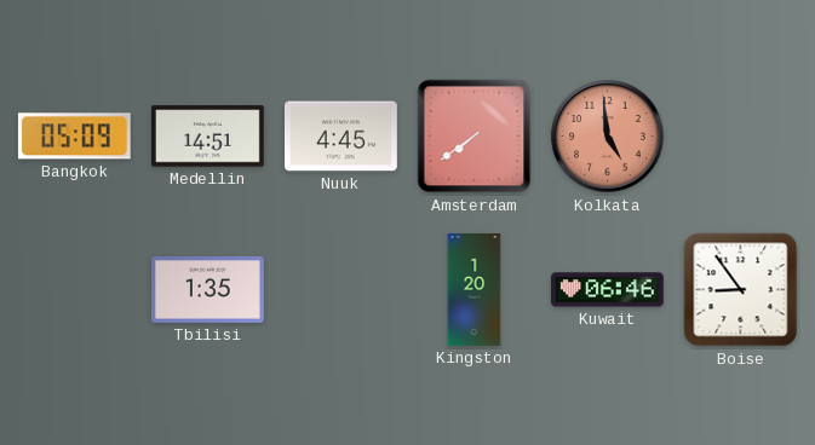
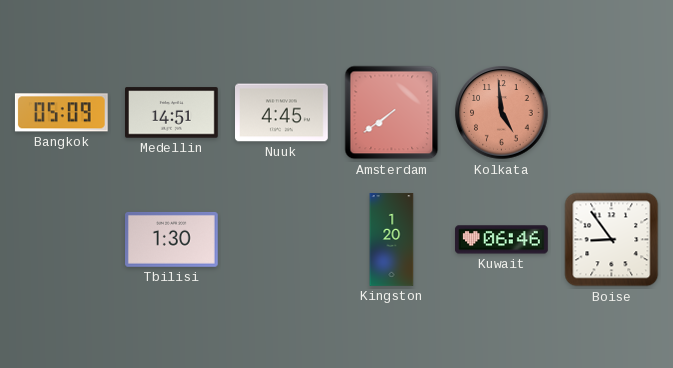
Tbilisi: 1:35 -> 1:30
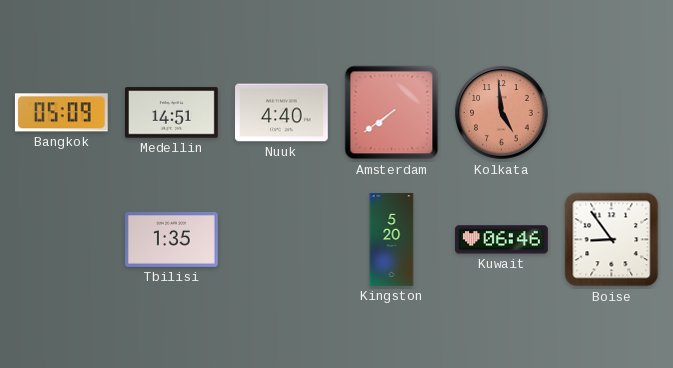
Nuuk: 4:45 -> 4:40
Tbilisi: 1:30 -> 1:35
Kingston: 1:20 -> 5:20
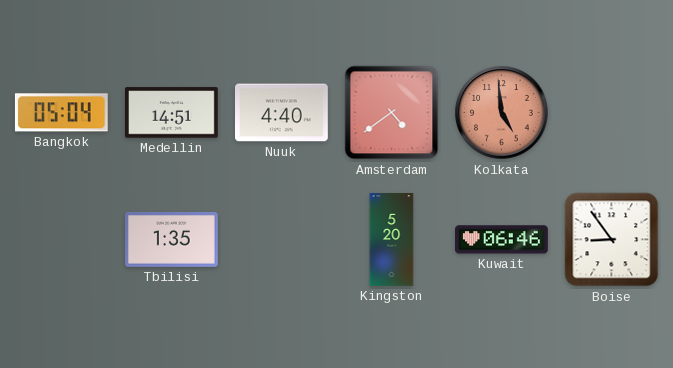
Bangkok: 05:09 -> 05:04
Amsterdam: 7:39 -> 4:39
